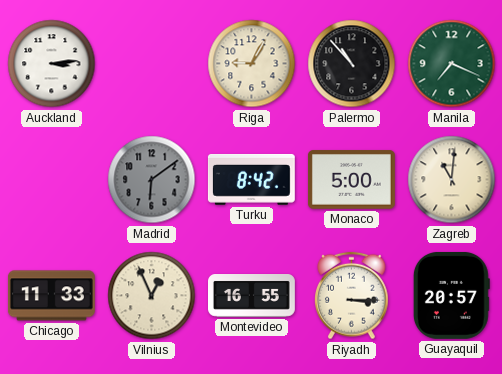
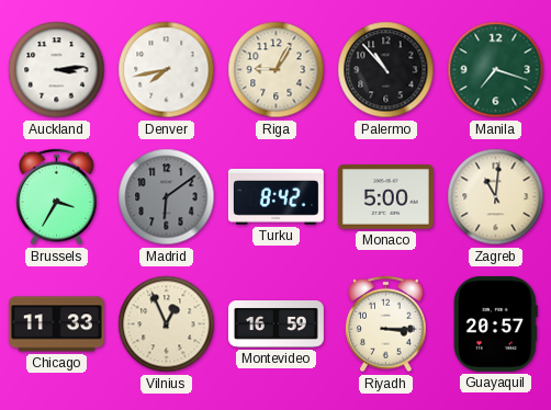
Denver: none -> 7:43
Manila: 7:19 -> 7:18
Brussels: none -> 3:35
Montevideo: 16:55 -> 16:59
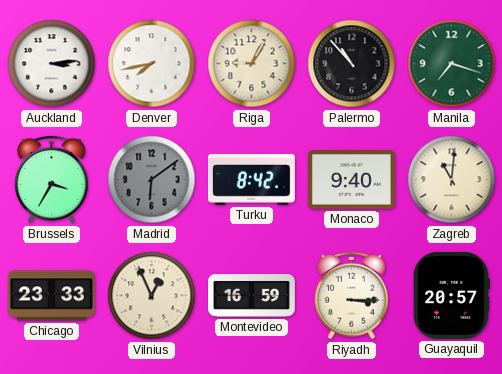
Monaco: 5:00 -> 9:40
Chicago: 11:33 -> 23:33
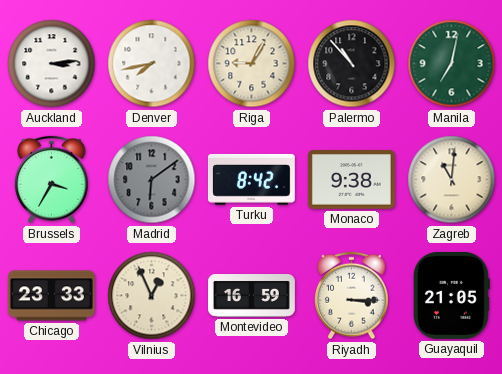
Manila: 7:18 -> 7:02
Monaco: 9:40 -> 9:38
Guayaquil: 20:57 -> 21:05
